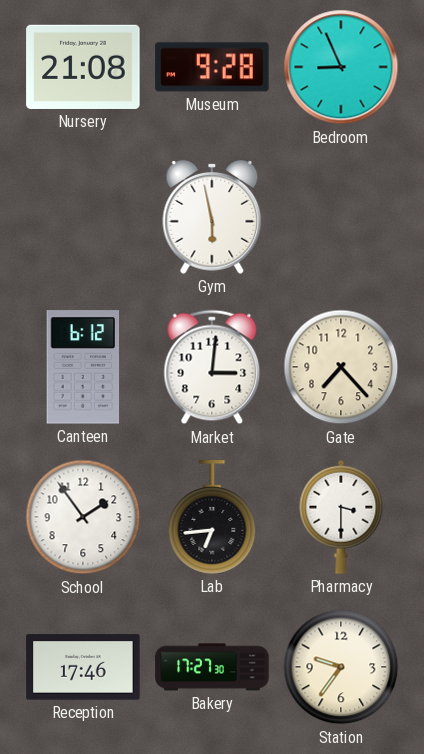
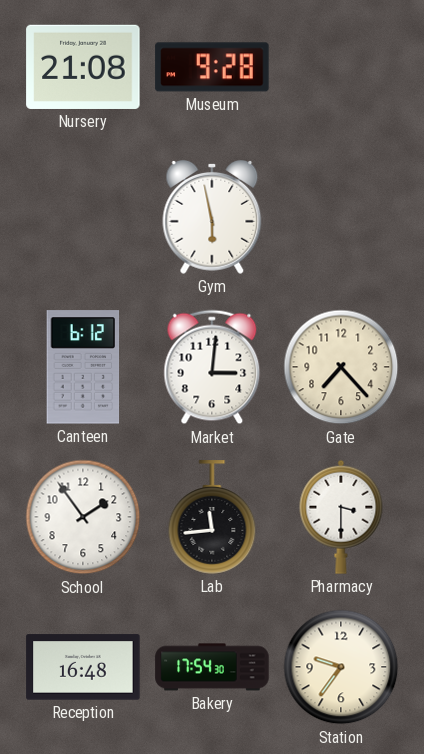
Bedroom: 8:56 -> none
Lab: 6:44 -> 11:44
Reception: 17:46 -> 16:48
Bakery: 17:27 -> 17:54
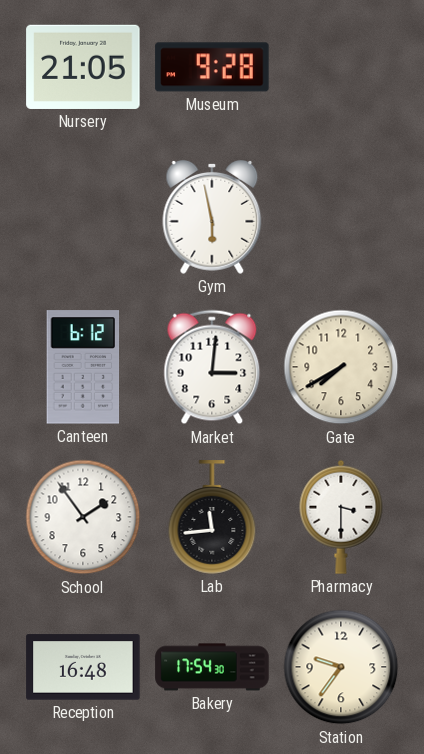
Nursery: 21:08 -> 21:05
Gate: 7:23 -> 7:40
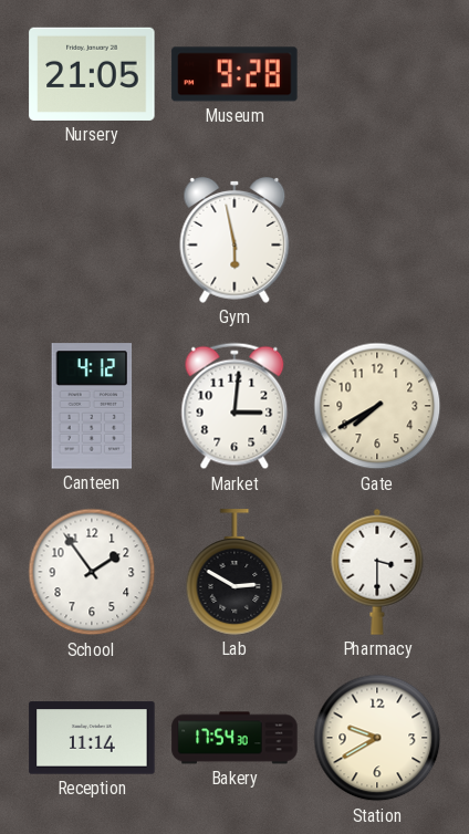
Canteen: 6:12 -> 4:12
Lab: 11:44 -> 2:50
Reception: 16:48 -> 11:14
Station: 9:36 -> 9:40
